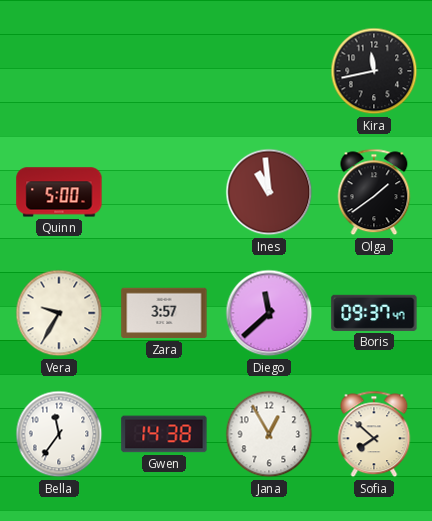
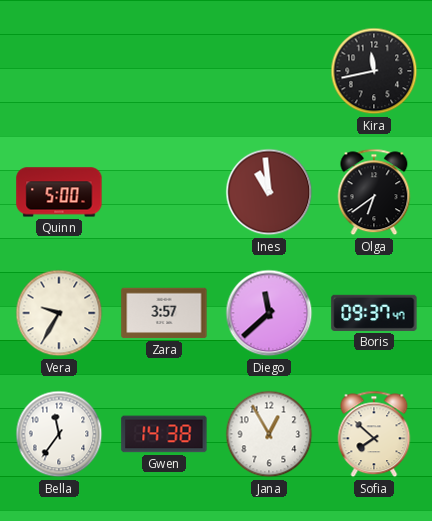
Olga: 1:39 -> 6:39
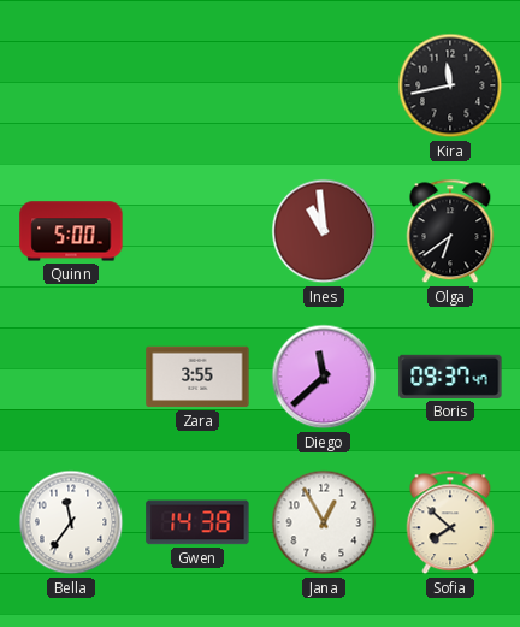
Vera: 9:35 -> none
Zara: 3:57 -> 3:55
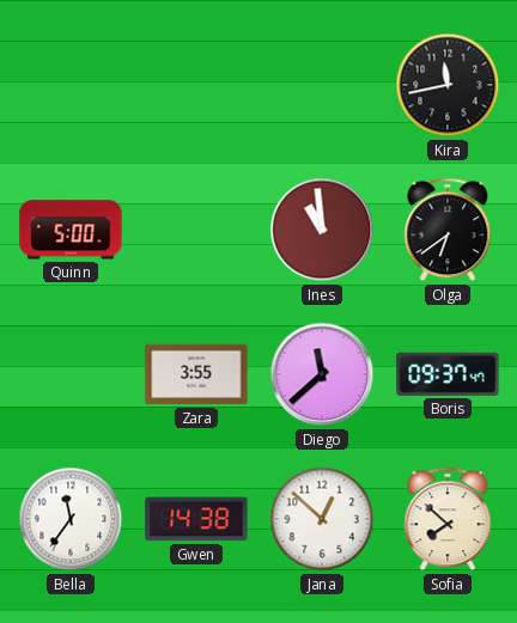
Jana: 12:55 -> 12:52
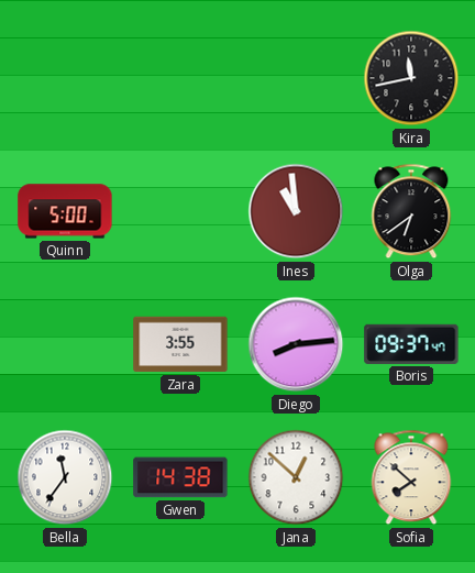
Diego: 11:38 -> 8:14
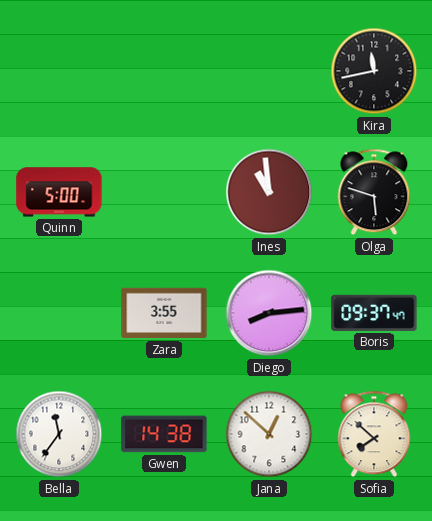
Olga: 6:39 -> 5:48
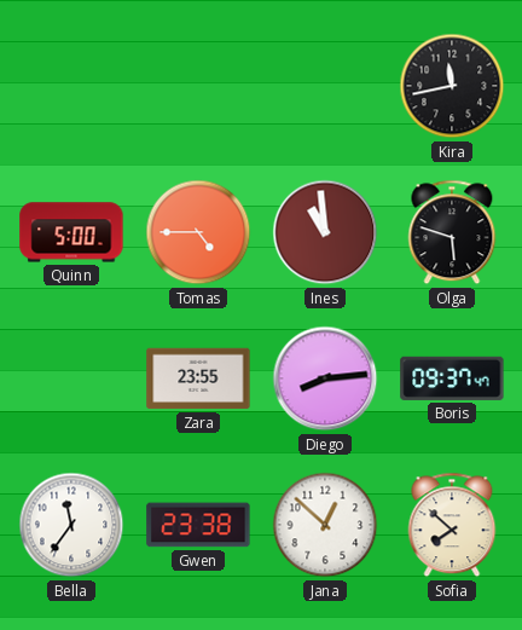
Tomas: none -> 4:45
Zara: 3:55 -> 23:55
Gwen: 14:38 -> 23:38
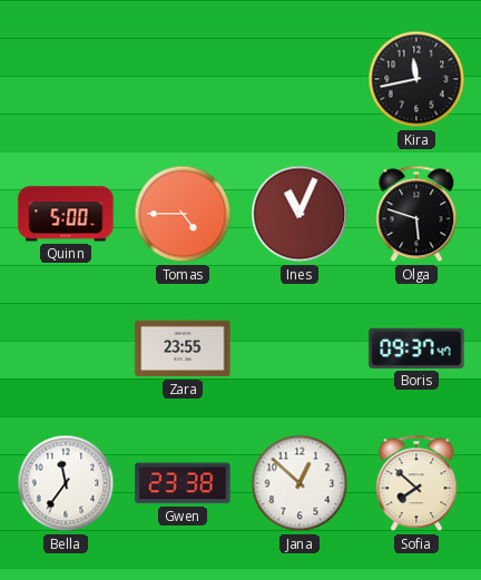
Ines: 10:59 -> 11:04
Diego: 8:14 -> none
